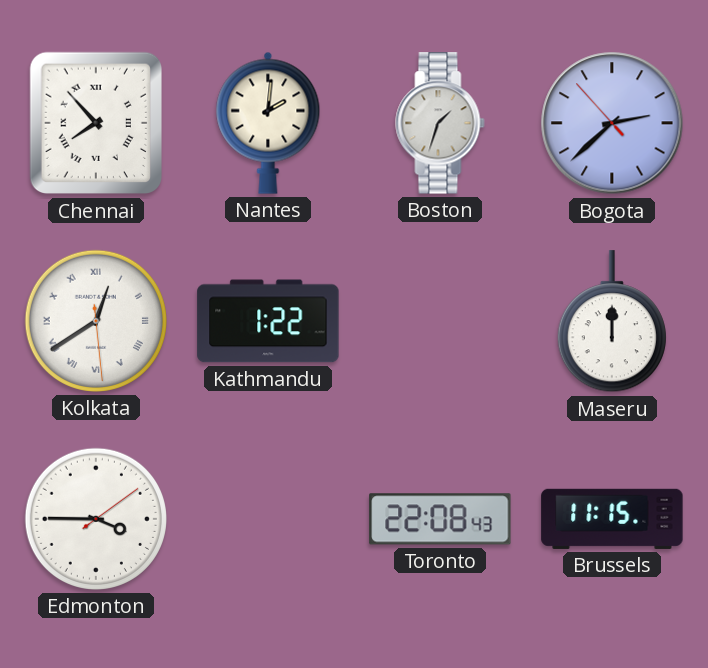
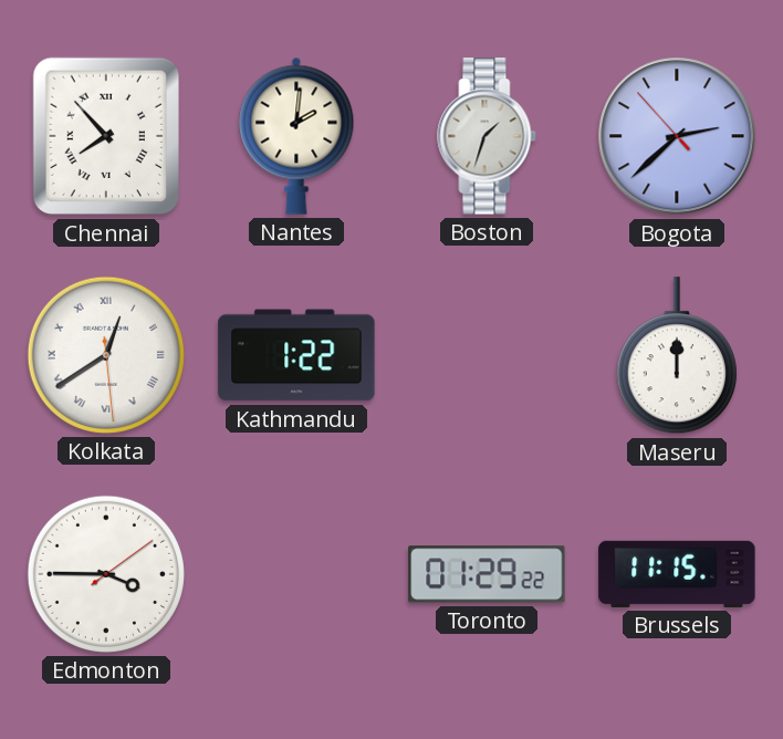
Toronto: 22:08 -> 01:29
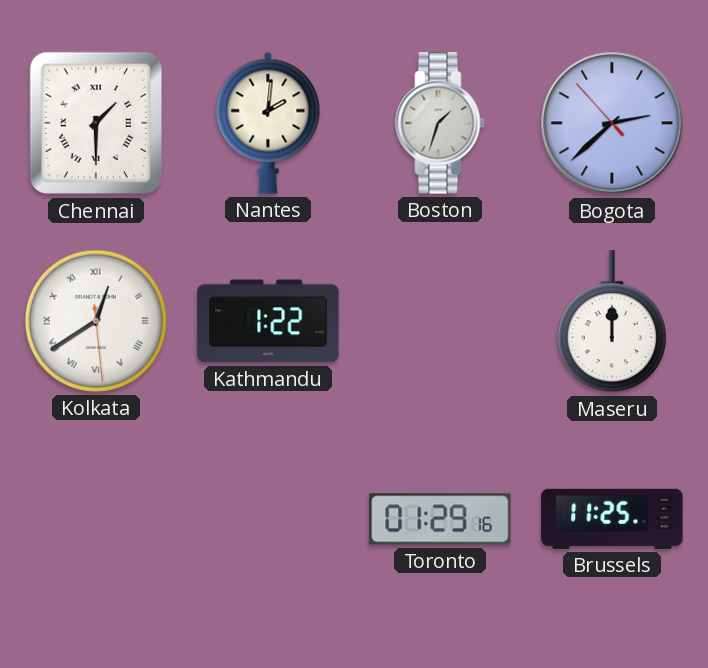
Chennai: 7:53 -> 1:30
Edmonton: 3:45 -> none
Toronto: 01:29:22 -> 01:29:16
Brussels: 11:15 -> 11:25
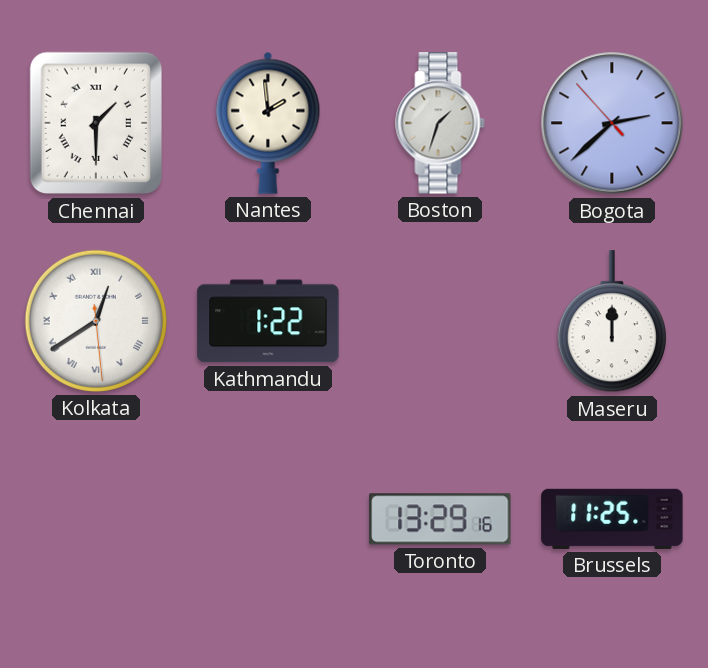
Nantes: 2:01 -> 1:59
Toronto: 01:29 -> 13:29
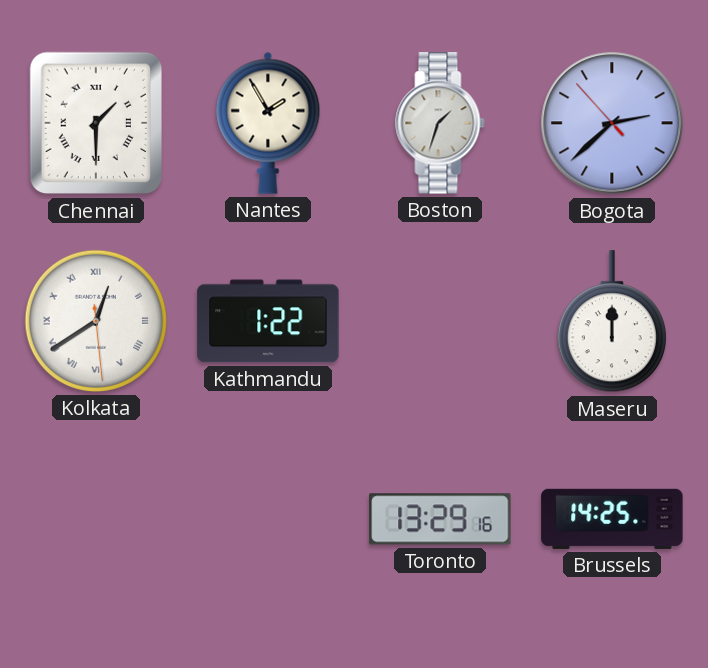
Nantes: 1:59 -> 1:55
Brussels: 11:25 -> 14:25
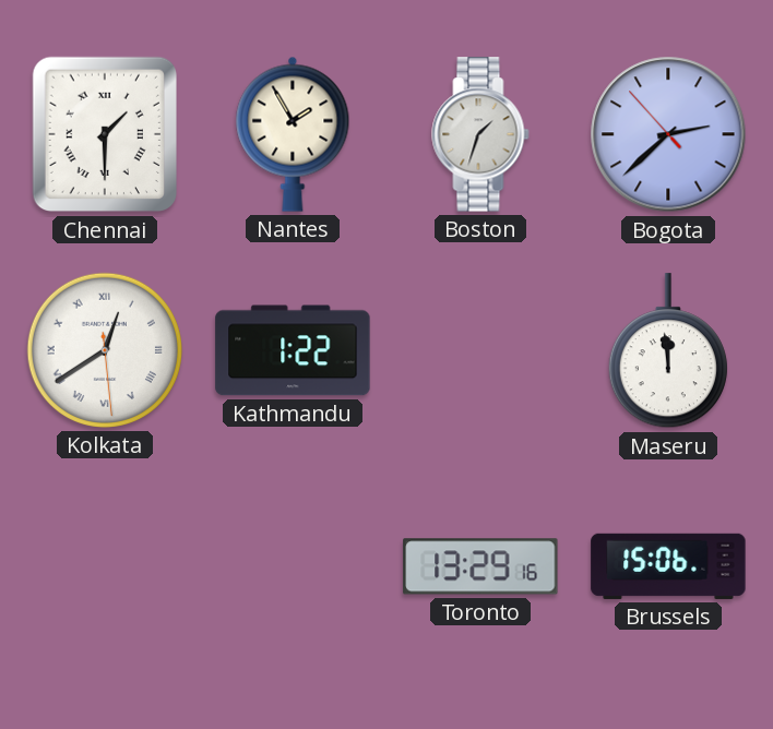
Maseru: 12:00 -> 11:59
Brussels: 14:25 -> 15:06
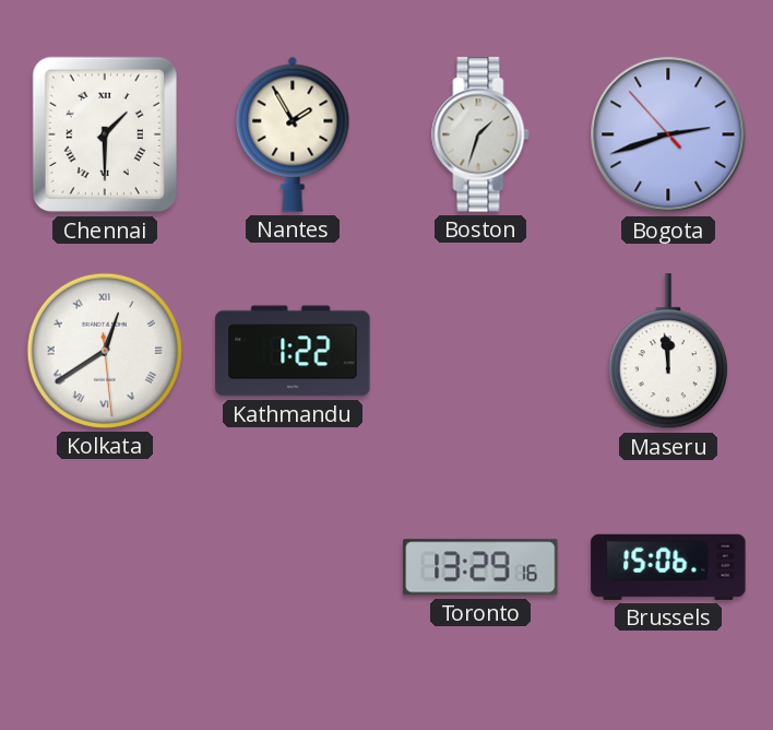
Bogota: 2:37 -> 2:41
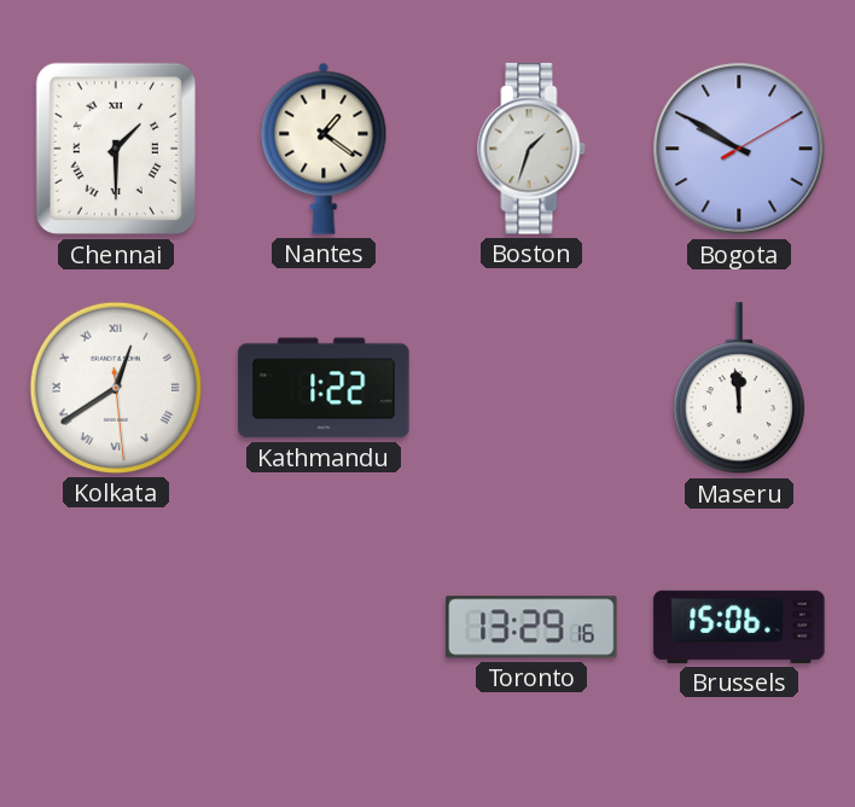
Nantes: 1:55 -> 1:21
Bogota: 2:41 -> 9:50
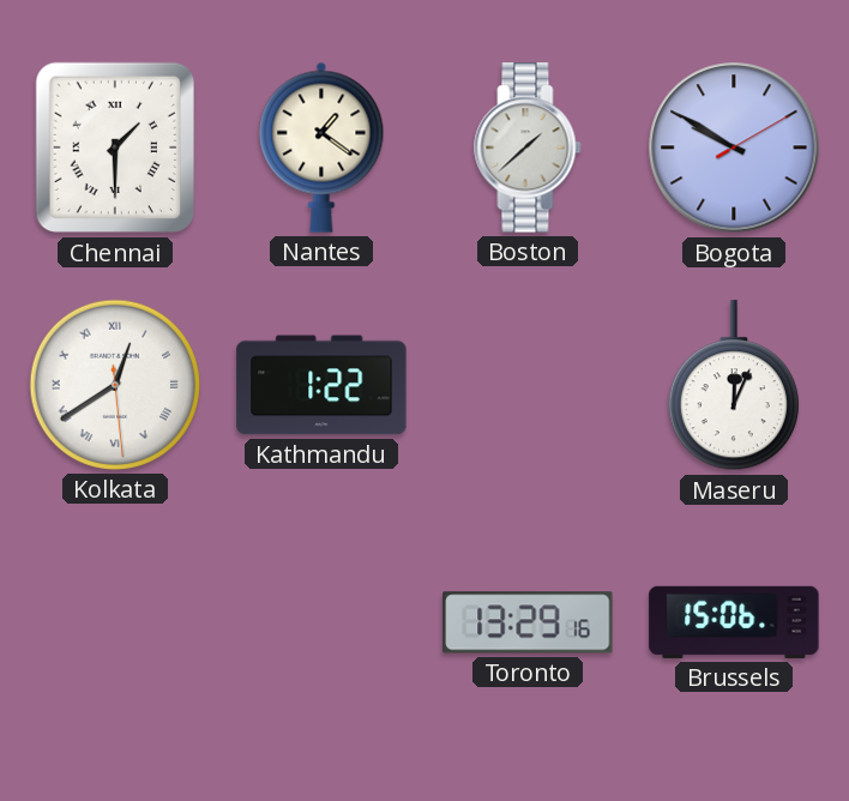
Boston: 1:33 -> 1:38
Maseru: 11:59 -> 12:04
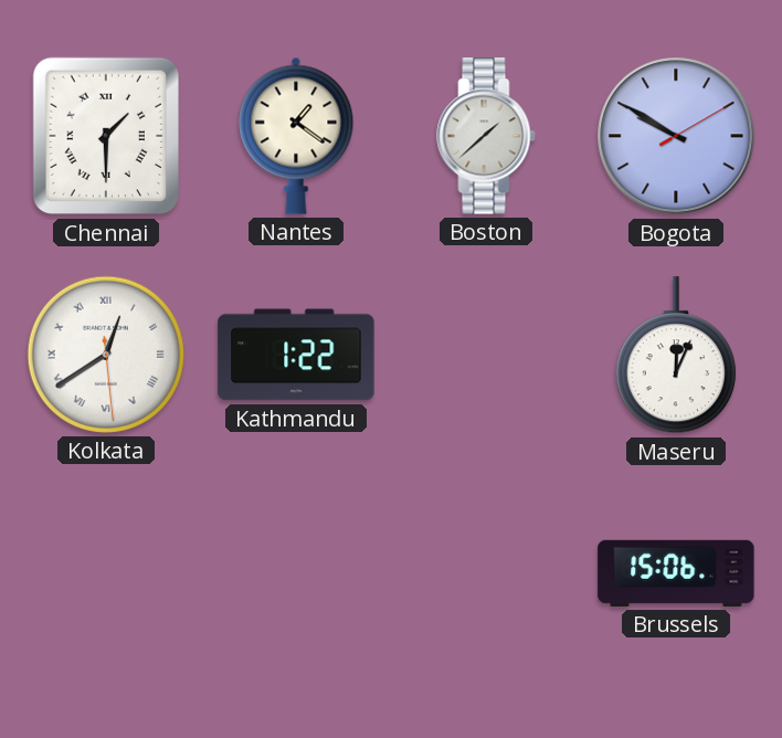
Toronto: 13:29 -> none
